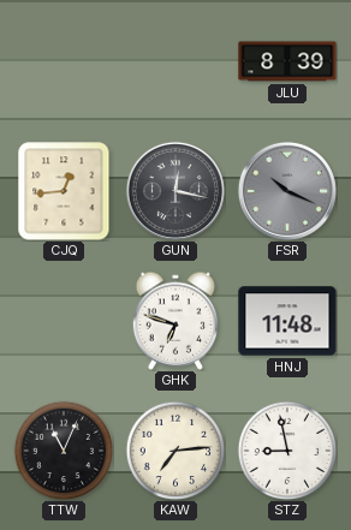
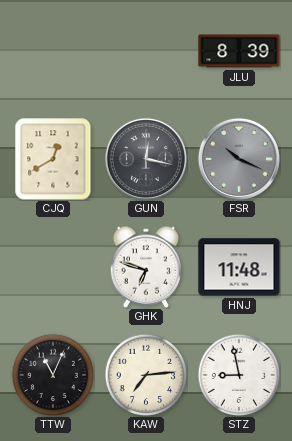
CJQ: 12:44 -> 12:40
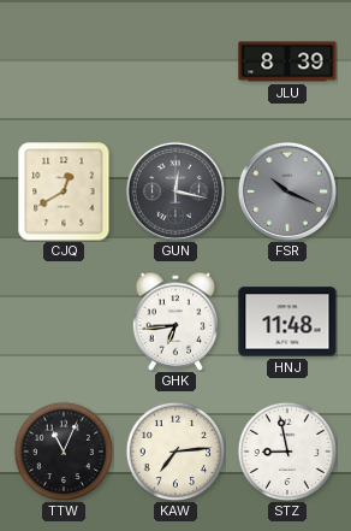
GHK: 6:48 -> 6:44
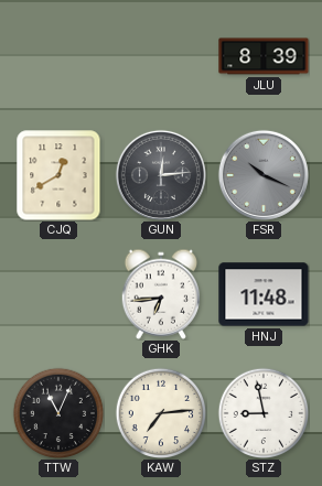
GUN: 12:17 -> 12:14
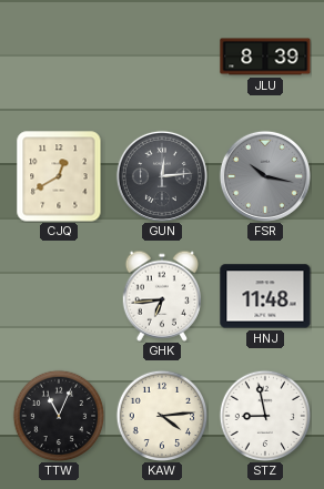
FSR: 10:19 -> 10:17
KAW: 7:14 -> 4:14
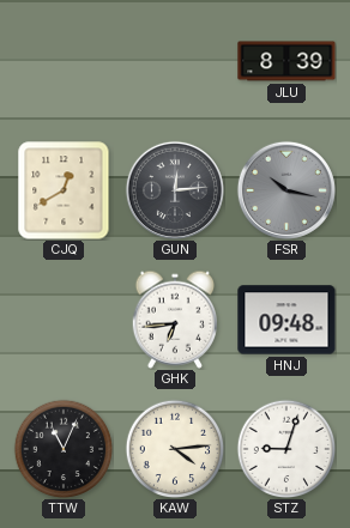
HNJ: 11:48 -> 09:48
STZ: 8:58 -> 9:03
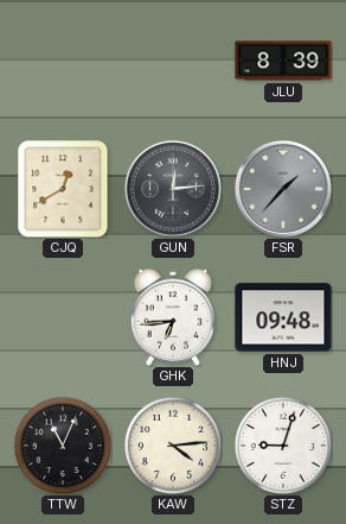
FSR: 10:17 -> 1:37
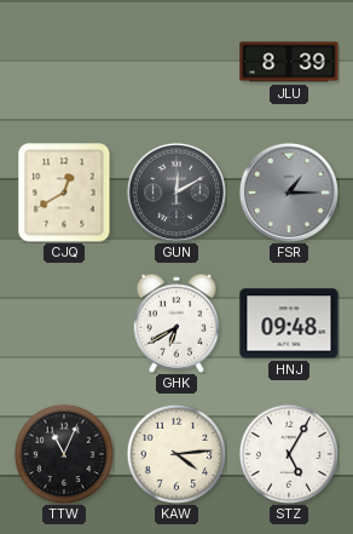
GUN: 12:14 -> 12:10
FSR: 1:37 -> 1:15
GHK: 6:44 -> 6:40
STZ: 9:03 -> 5:05
